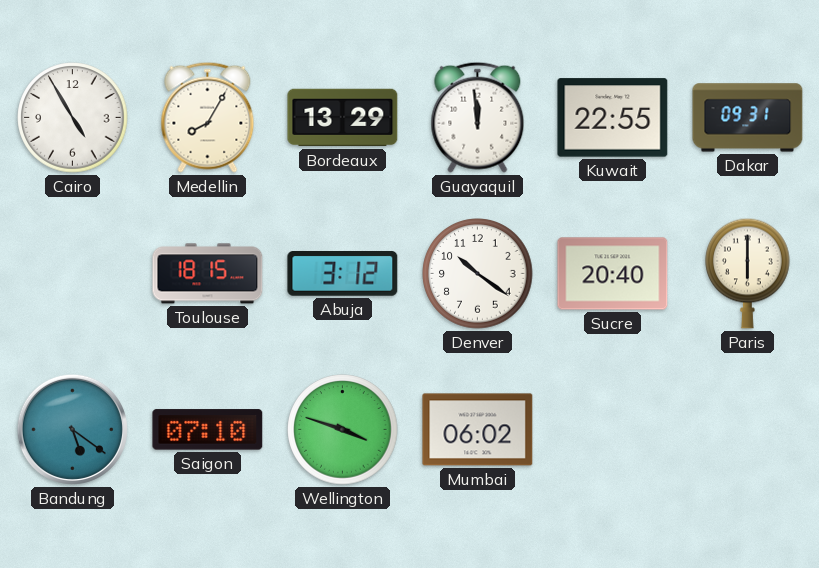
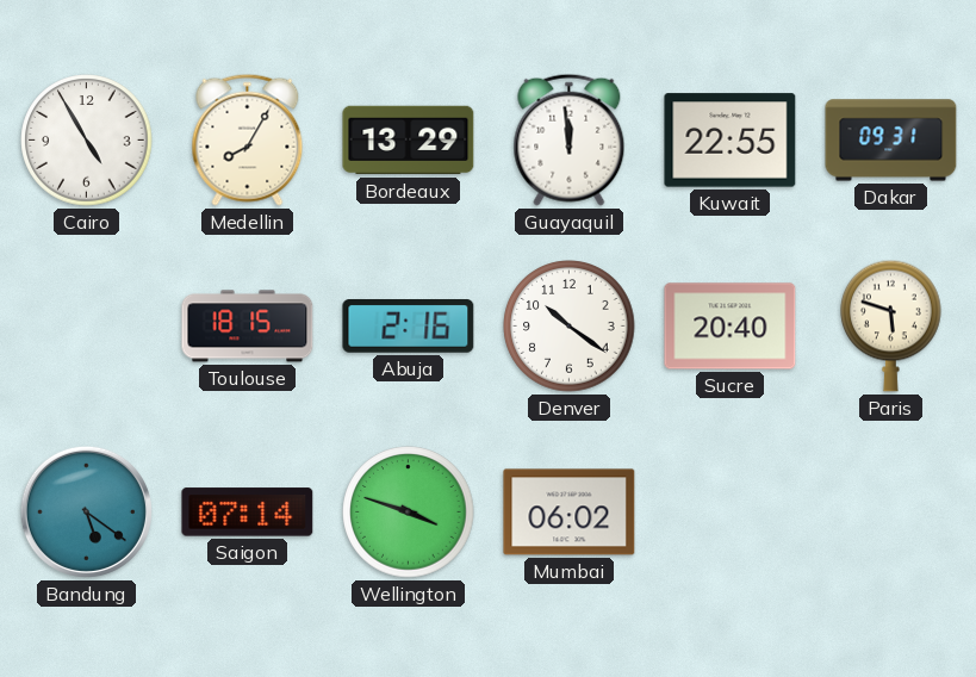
Abuja: 3:12 -> 2:16
Paris: 6:00 -> 5:48
Saigon: 07:10 -> 07:14
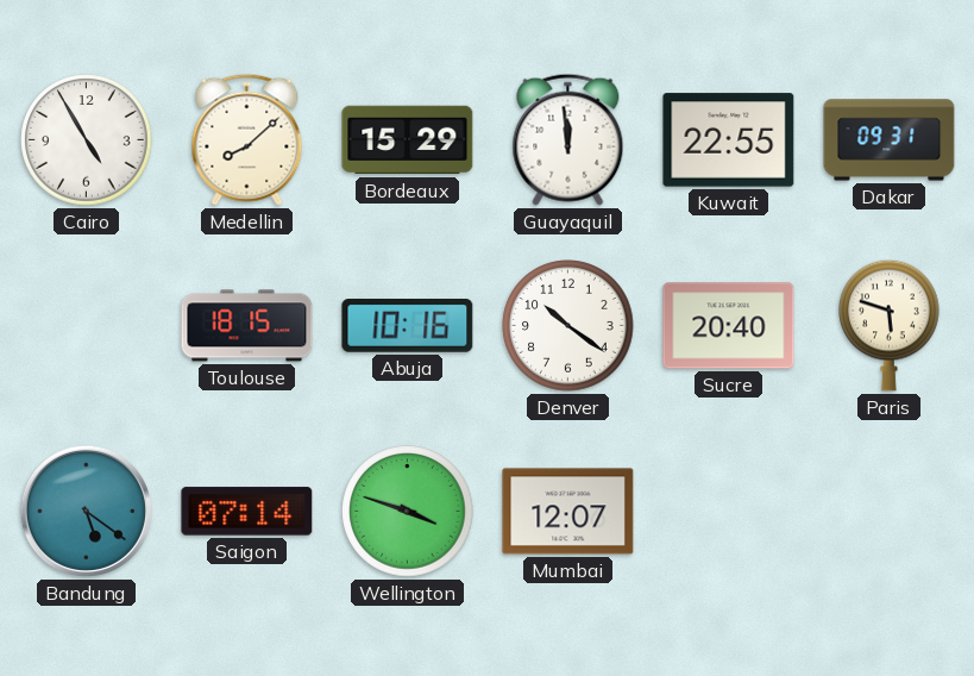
Medellin: 8:05 -> 8:08
Bordeaux: 13:29 -> 15:29
Abuja: 2:16 -> 10:16
Mumbai: 06:02 -> 12:07
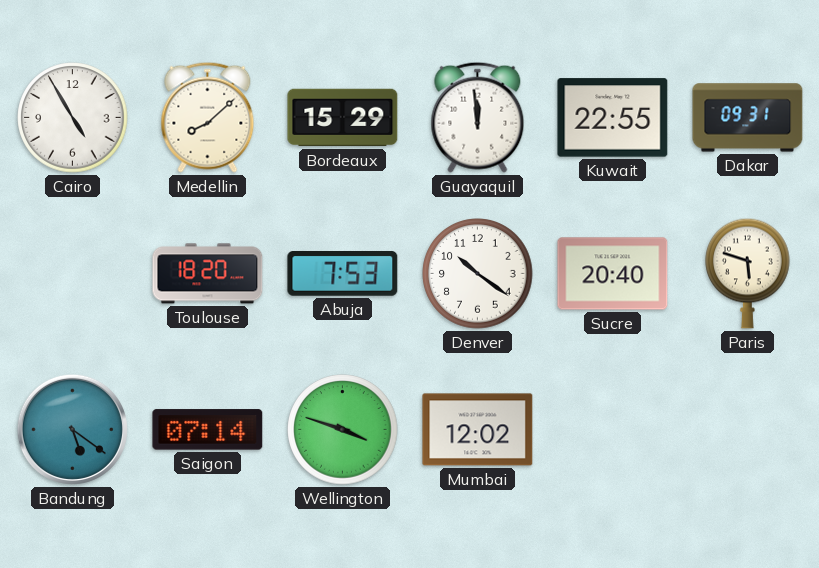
Toulouse: 18:15 -> 18:20
Abuja: 10:16 -> 7:53
Mumbai: 12:07 -> 12:02
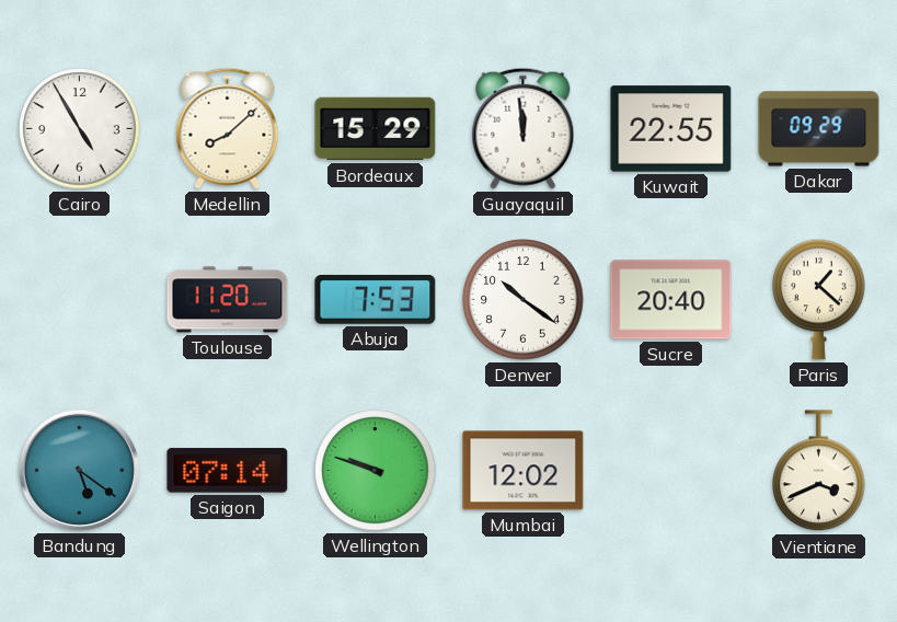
Dakar: 09:31 -> 09:29
Toulouse: 18:20 -> 11:20
Paris: 5:48 -> 1:22
Wellington: 3:48 -> 9:48
Vientiane: none -> 3:41
